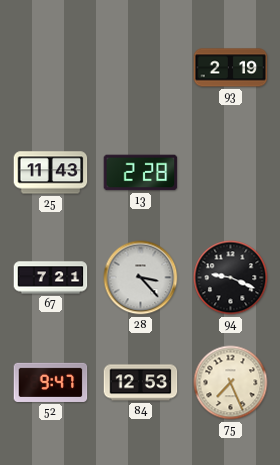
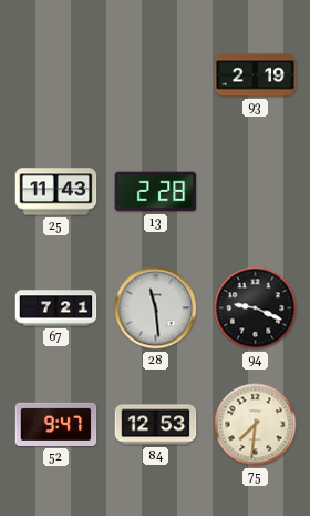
28: 3:23 -> 11:29
75: 7:26 -> 7:31
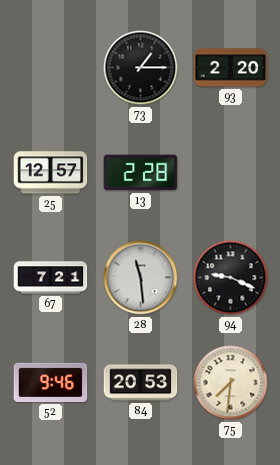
73: none -> 1:15
93: 2:19 -> 2:20
25: 11:43 -> 12:57
52: 9:47 -> 9:46
84: 12:53 -> 20:53
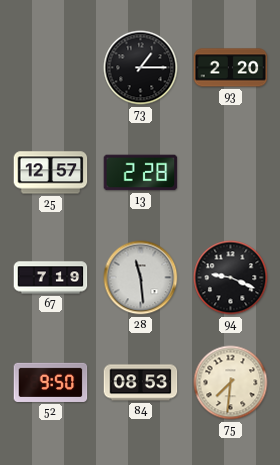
67: 7:21 -> 7:19
52: 9:46 -> 9:50
84: 20:53 -> 08:53
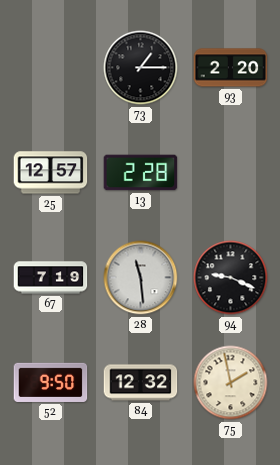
84: 08:53 -> 12:32
75: 7:31 -> 1:58
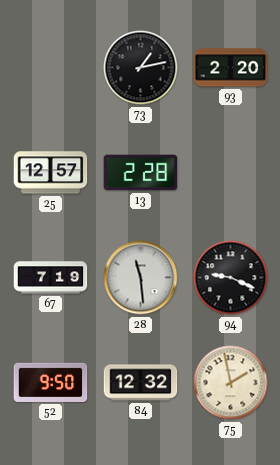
73: 1:15 -> 1:13
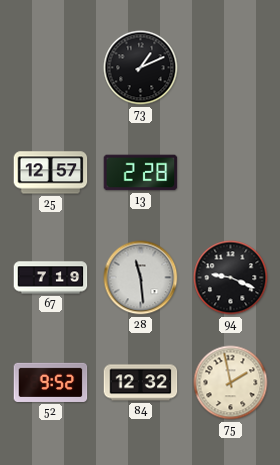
73: 1:13 -> 1:11
93: 2:20 -> none
52: 9:50 -> 9:52
